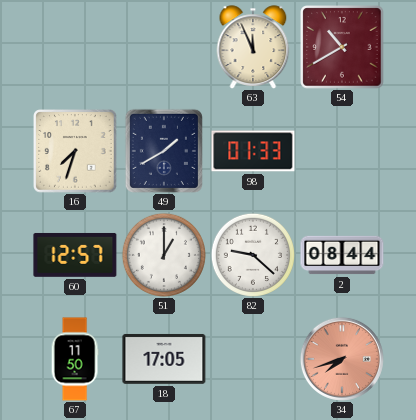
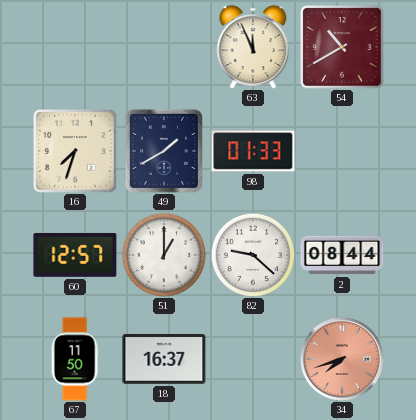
18: 17:05 -> 16:37
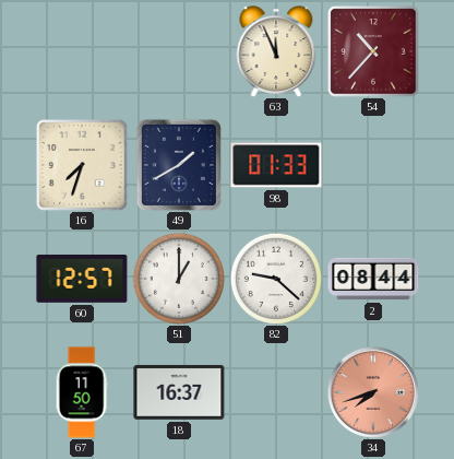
54: 10:40 -> 10:37
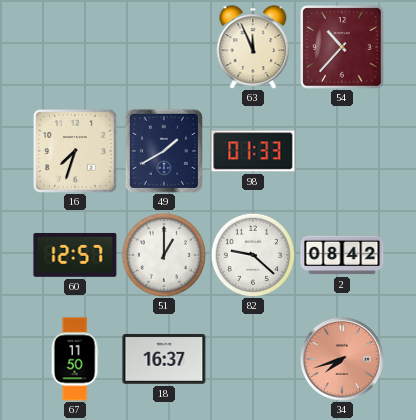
2: 08:44 -> 08:42
